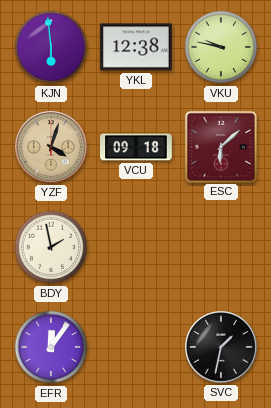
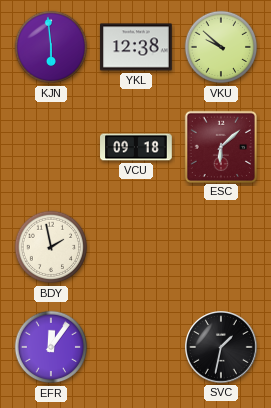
VKU: 9:47 -> 9:52
YZF: 4:03 -> none
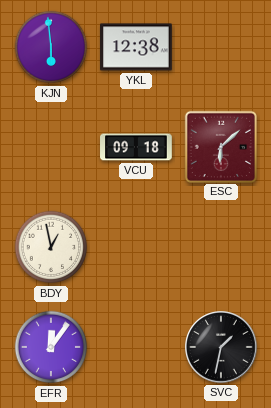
VKU: 9:52 -> none
BDY: 1:58 -> 12:58
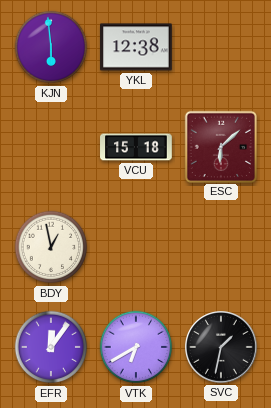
VCU: 09:18 -> 15:18
VTK: none -> 6:40
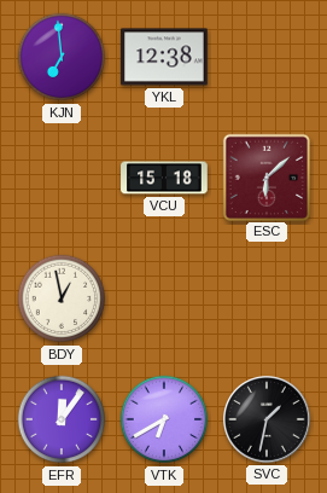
KJN: 5:59 -> 6:59
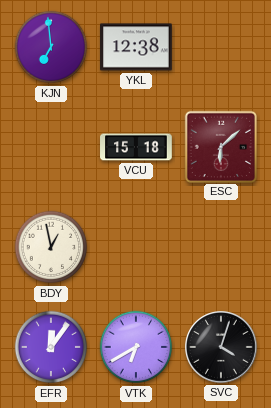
SVC: 1:32 -> 4:03
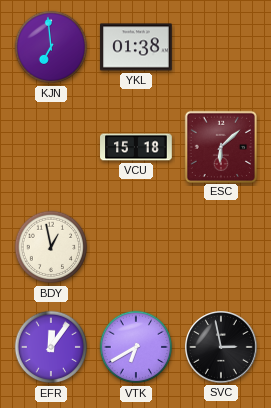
YKL: 12:38 -> 01:38
SVC: 4:03 -> 2:58
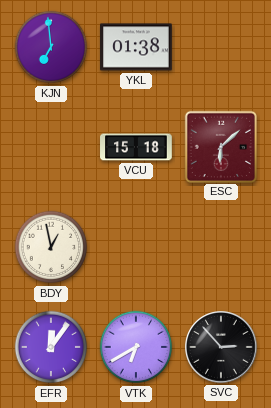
SVC: 2:58 -> 2:53
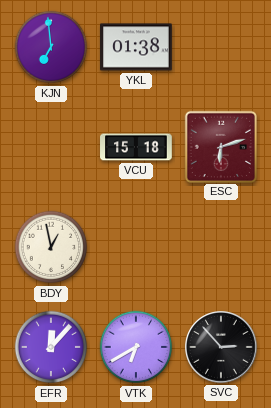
ESC: 6:08 -> 6:12
EFR: 12:06 -> 12:07
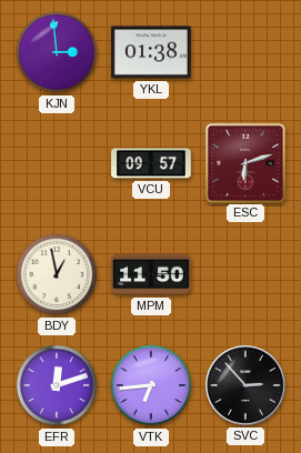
KJN: 6:59 -> 2:59
VCU: 15:18 -> 09:57
MPM: none -> 11:50
EFR: 12:07 -> 12:12
VTK: 6:40 -> 6:44
